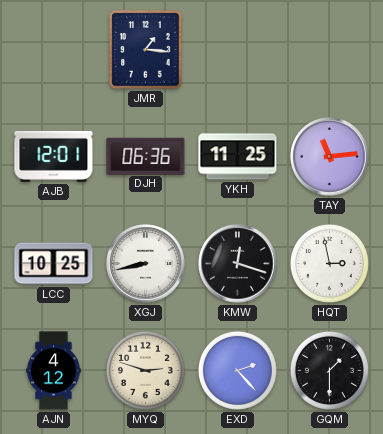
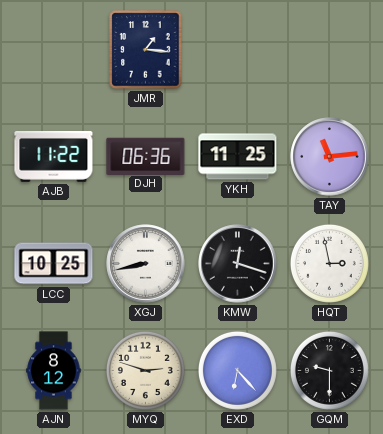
AJB: 12:01 -> 11:22
AJN: 4:12 -> 8:12
EXD: 2:23 -> 6:23
GQM: 1:30 -> 9:30
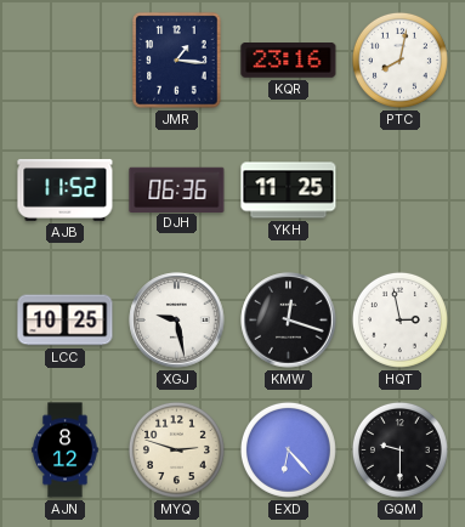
KQR: none -> 23:16
PTC: none -> 8:02
AJB: 11:22 -> 11:52
TAY: 11:14 -> none
XGJ: 8:43 -> 9:28
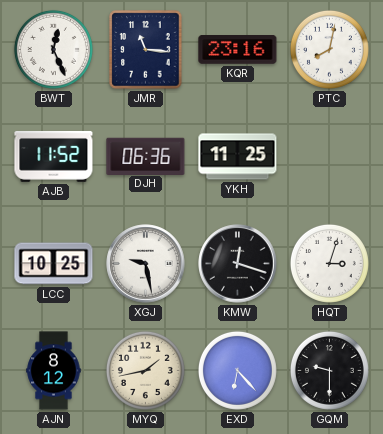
BWT: none -> 12:26
JMR: 1:16 -> 11:16
HQT: 2:58 -> 3:03
MYQ: 2:48 -> 1:43
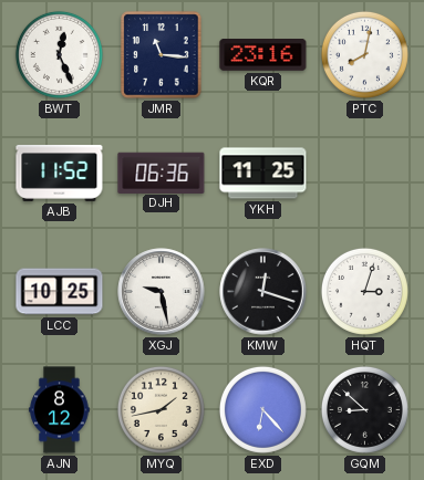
GQM: 9:30 -> 8:52
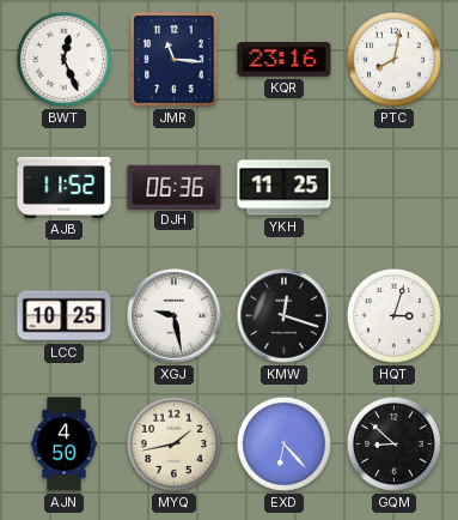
AJN: 8:12 -> 4:50
